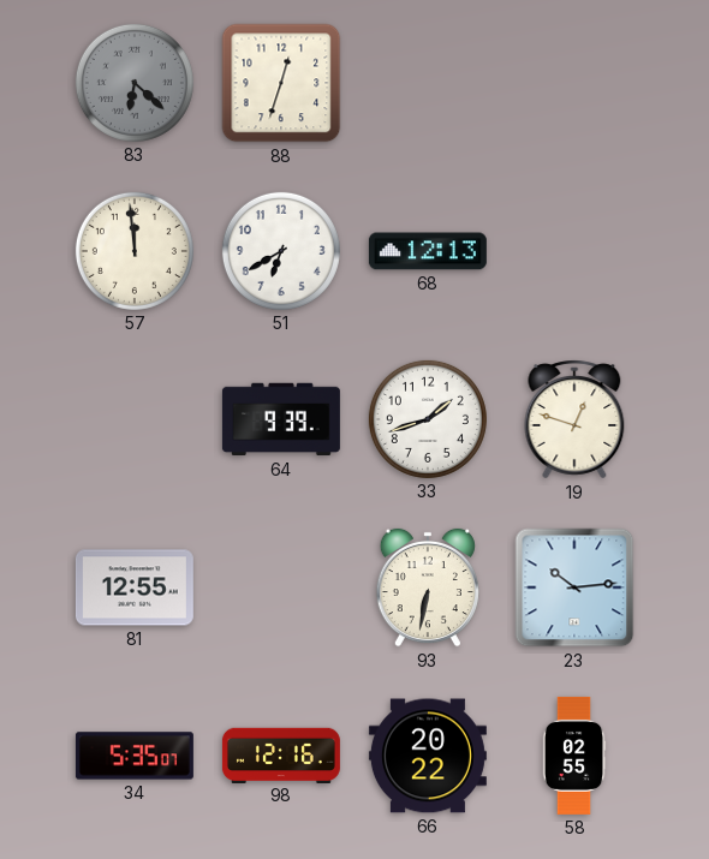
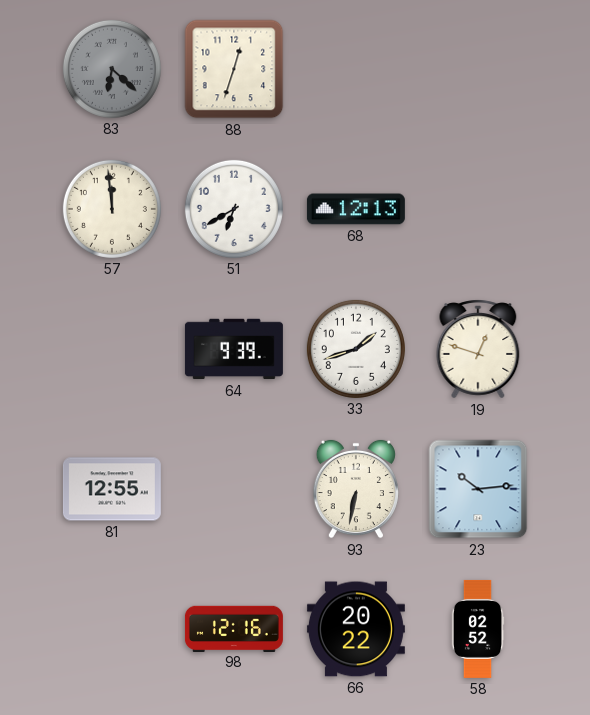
34: 5:35 -> none
58: 02:55 -> 02:52
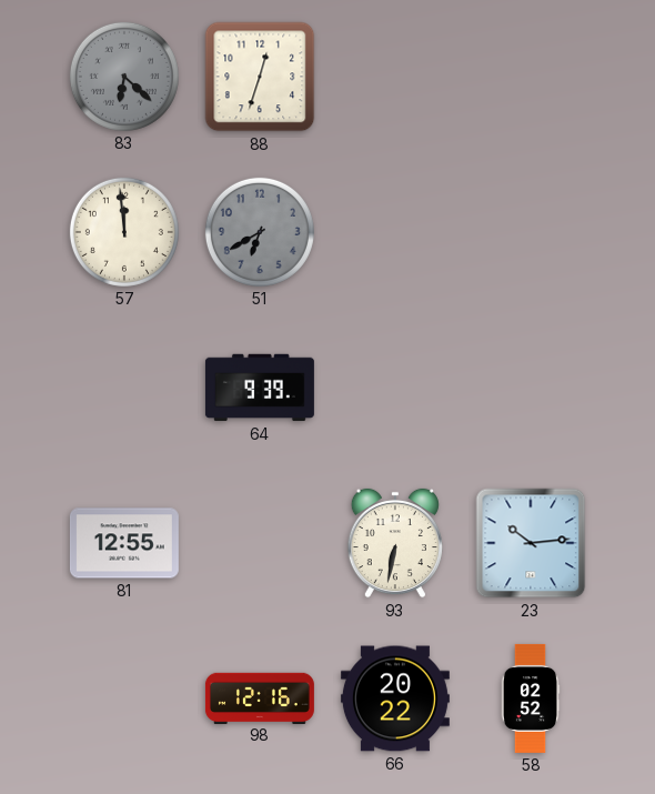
51 dial: white -> grey
68: 12:13 -> none
33: 1:42 -> none
19: 12:48 -> none
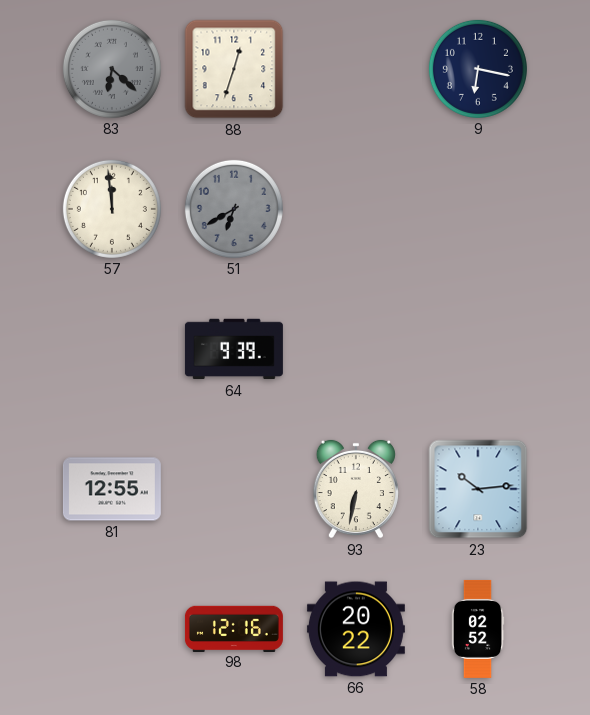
9: none -> 6:17
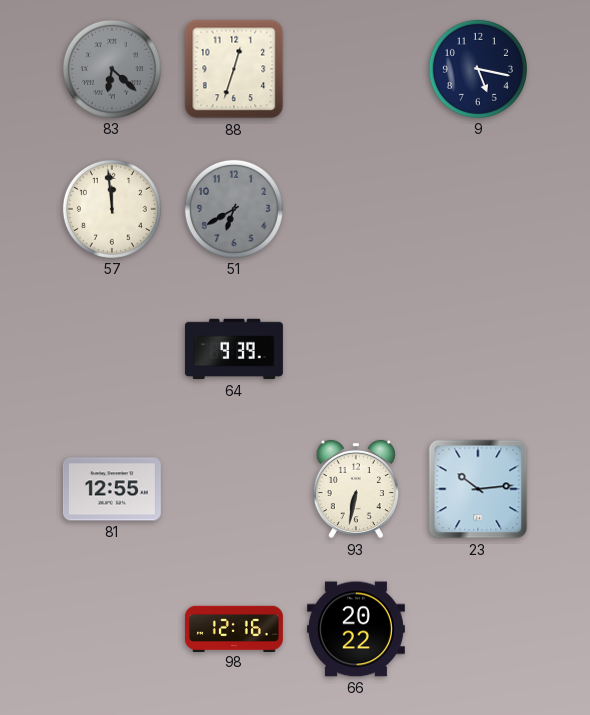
9: 6:17 -> 5:17
58: 02:52 -> none
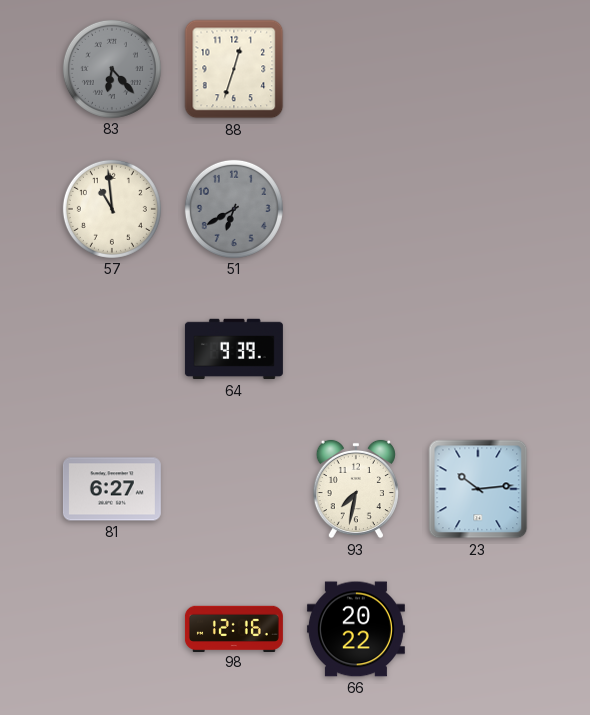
83: 6:22 -> 6:23
9: 5:17 -> none
57: 11:59 -> 10:59
81: 12:55 -> 6:27
93: 6:32 -> 7:32
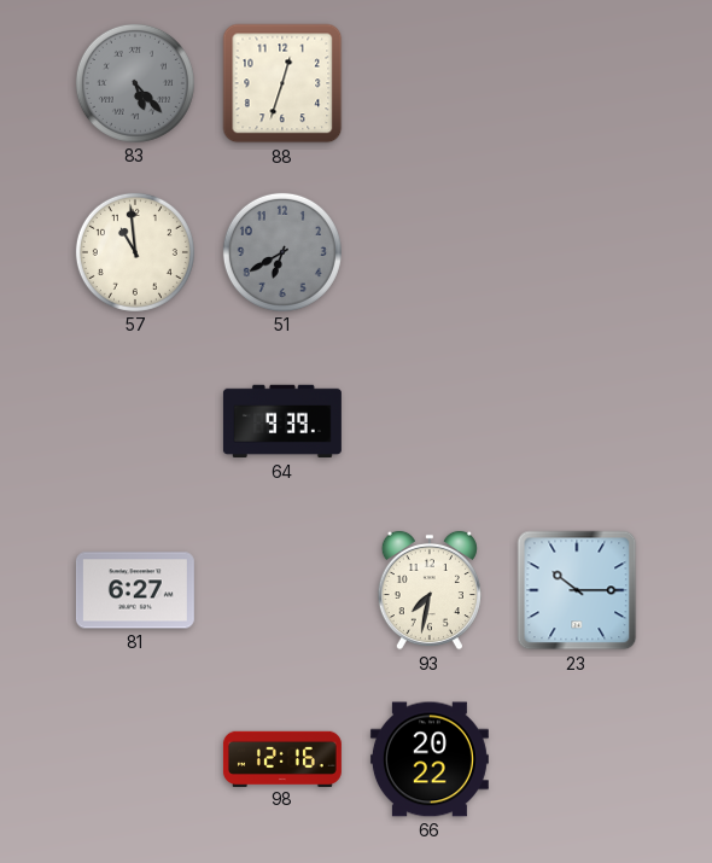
83: 6:23 -> 5:23
23: 10:14 -> 10:15
